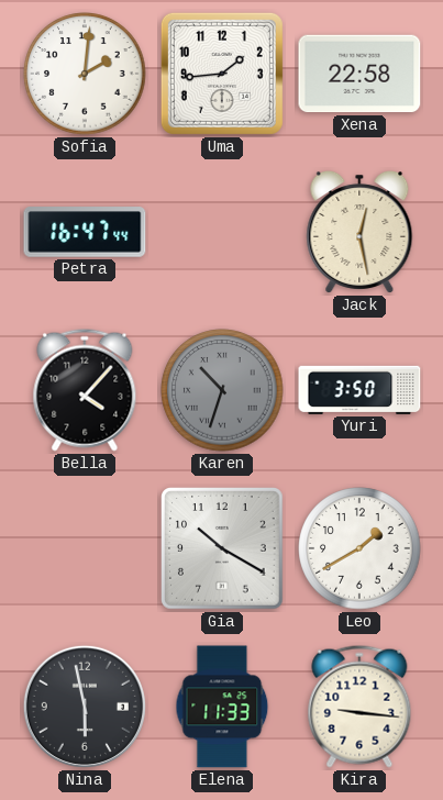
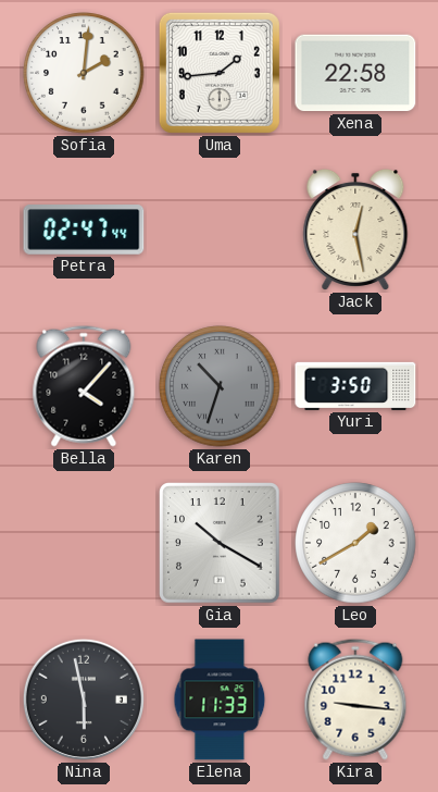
Petra: 16:47 -> 02:47
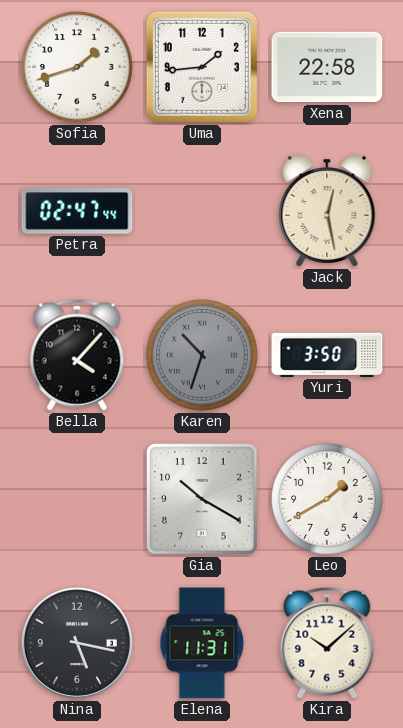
Sofia: 2:01 -> 1:42
Nina: 5:58 -> 5:17
Elena: 11:33 -> 11:31
Kira: 9:16 -> 10:08
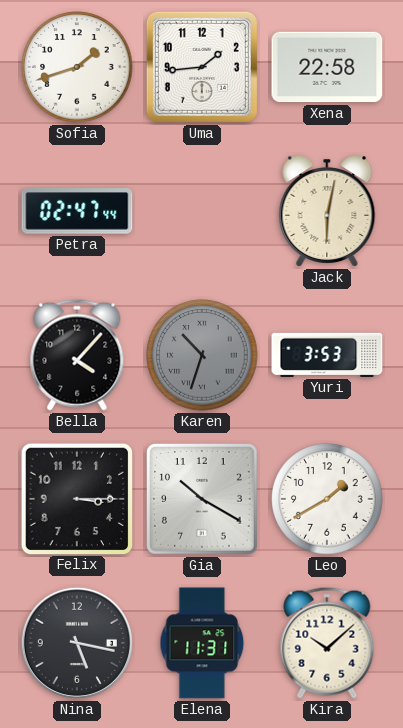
Jack: 12:28 -> 6:02
Yuri: 3:50 -> 3:53
Felix: none -> 3:15
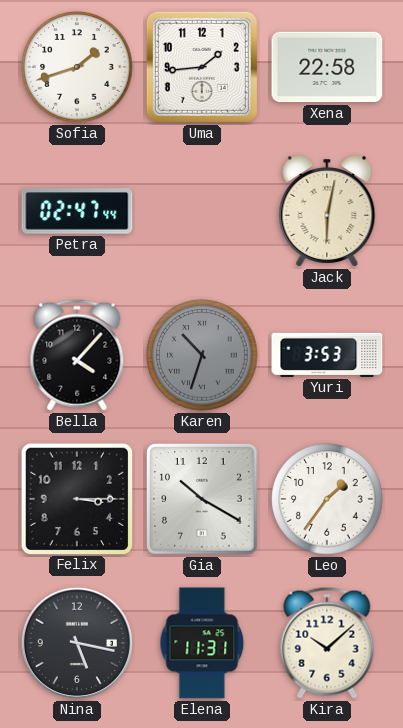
Leo: 1:40 -> 1:36
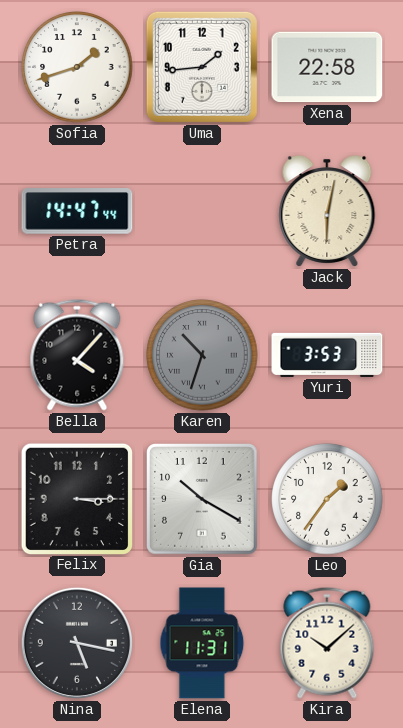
Petra: 02:47 -> 14:47
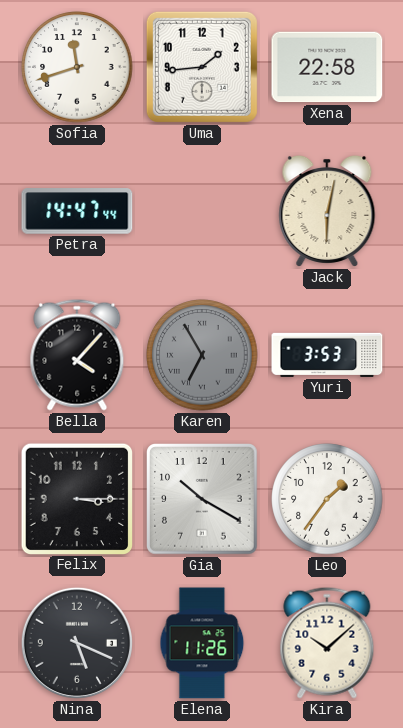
Sofia: 1:42 -> 11:42
Karen: 10:33 -> 6:55
Nina: 5:17 -> 5:19
Elena: 11:31 -> 11:26
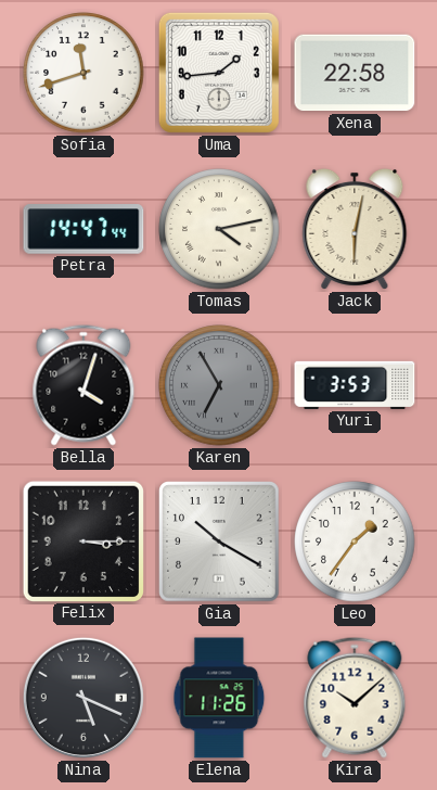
Tomas: none -> 4:13
Bella: 4:07 -> 4:03
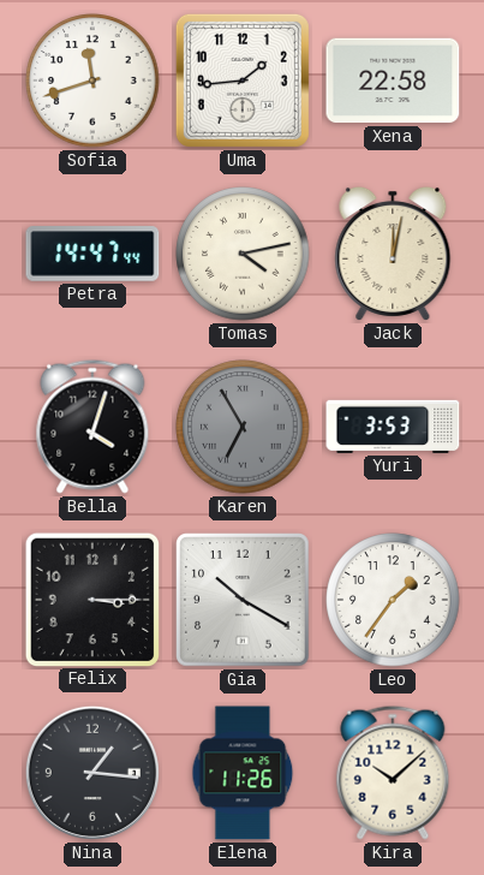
Jack: 6:02 -> 12:02
Nina: 5:19 -> 1:16
